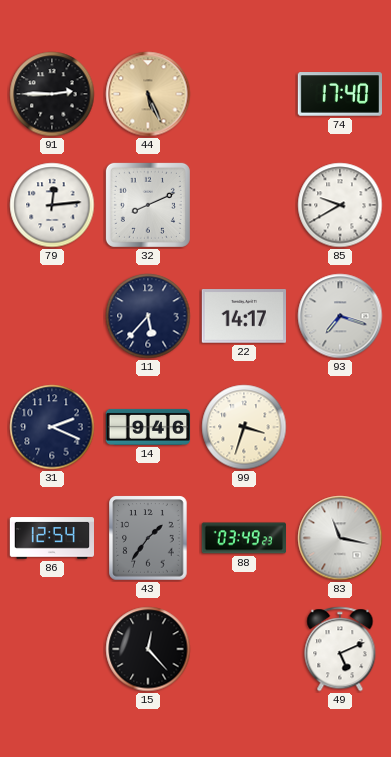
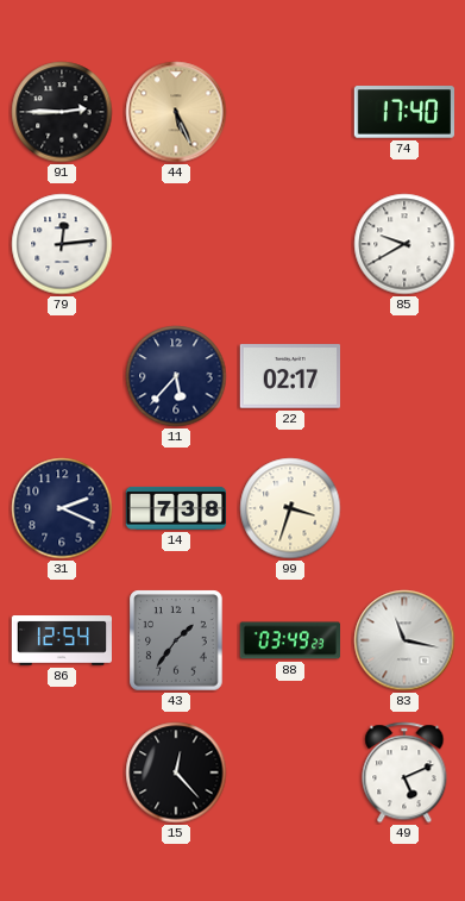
32: 8:11 -> none
22: 14:17 -> 02:17
93: 7:18 -> none
14: 9:46 -> 7:38
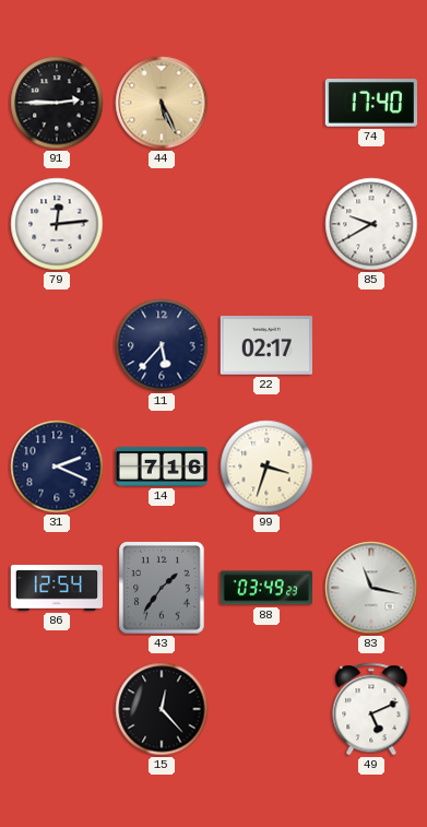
14: 7:38 -> 7:16
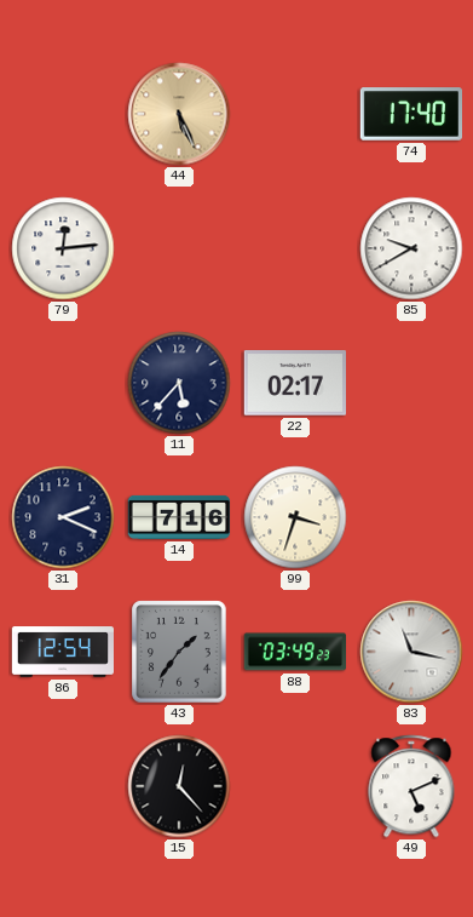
91: 2:45 -> none
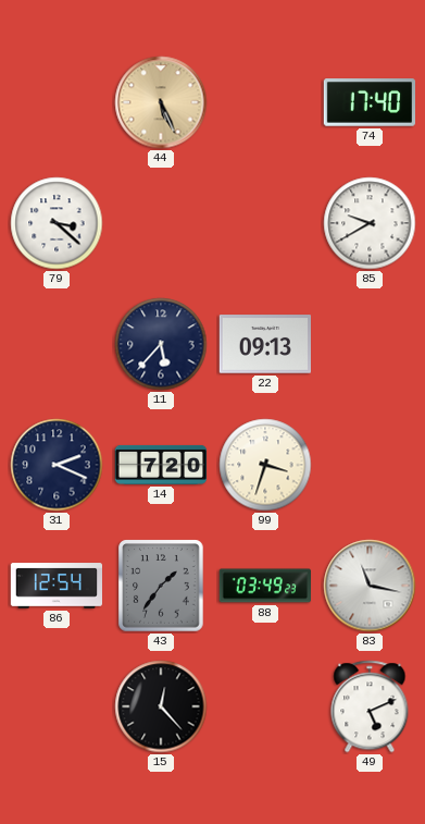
79: 12:14 -> 3:22
22: 02:17 -> 09:13
14: 7:16 -> 7:20
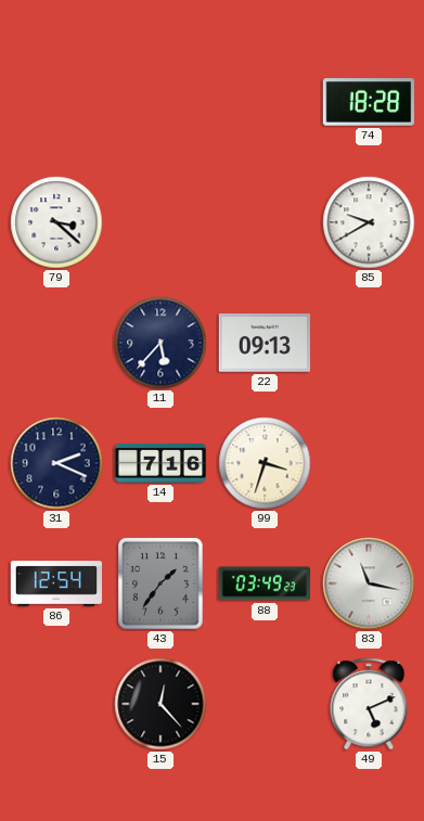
44: 5:26 -> none
74: 17:40 -> 18:28
14: 7:20 -> 7:16
